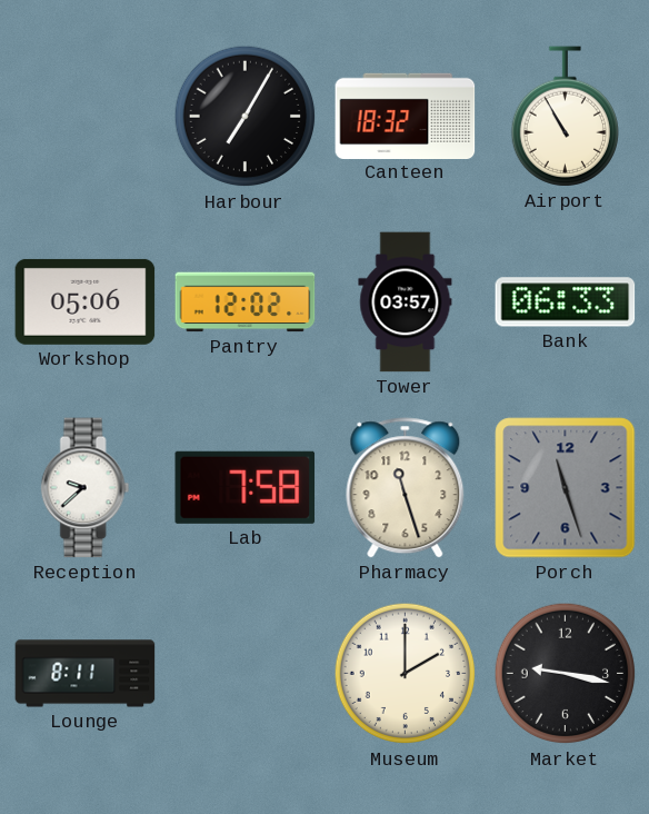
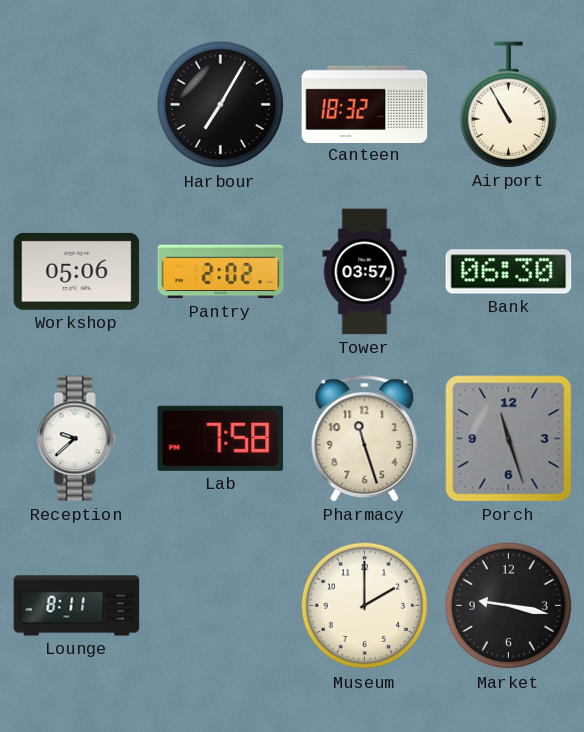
Pantry: 12:02 -> 2:02
Bank: 06:33 -> 06:30
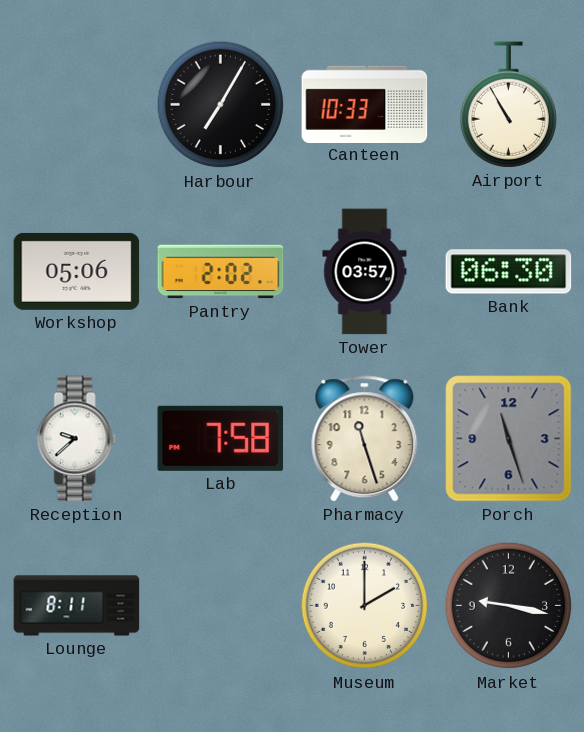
Canteen: 18:32 -> 10:33
